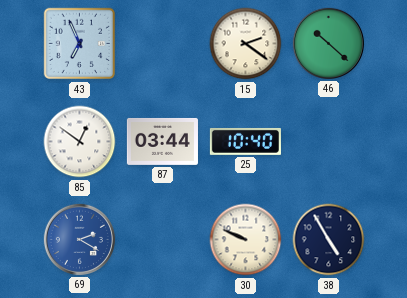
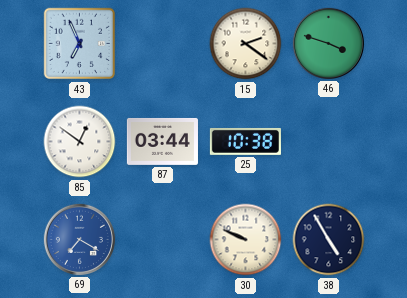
46: 10:22 -> 3:48
25: 10:40 -> 10:38
69: 2:20 -> 7:20
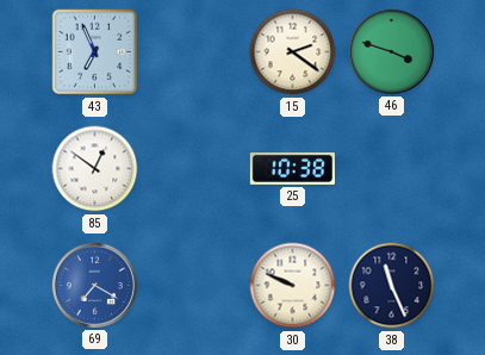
87: 03:44 -> none
38: 4:55 -> 11:26
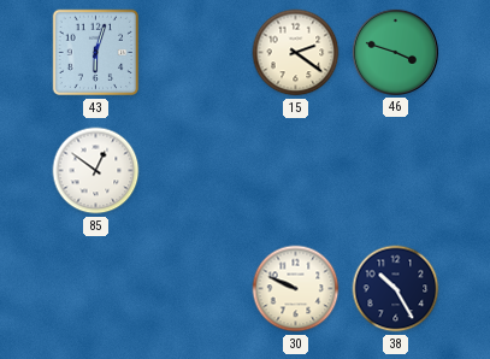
43: 6:56 -> 6:03
25: 10:38 -> none
69: 7:20 -> none
38: 11:26 -> 10:25
